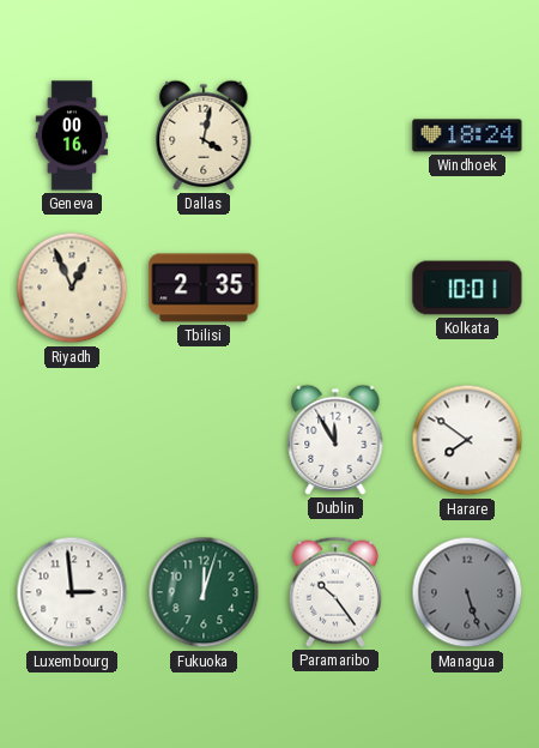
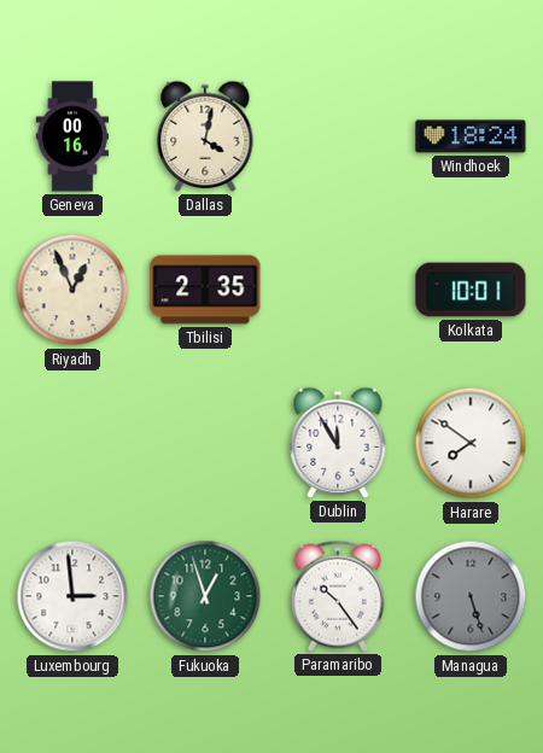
Fukuoka: 12:03 -> 12:57
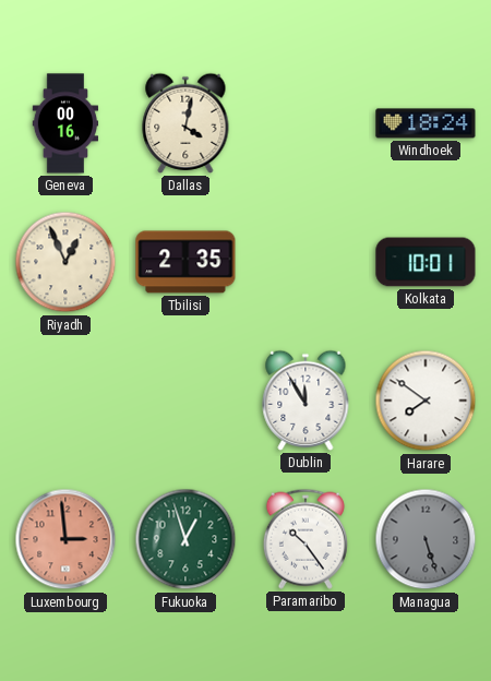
Luxembourg dial: white -> salmon
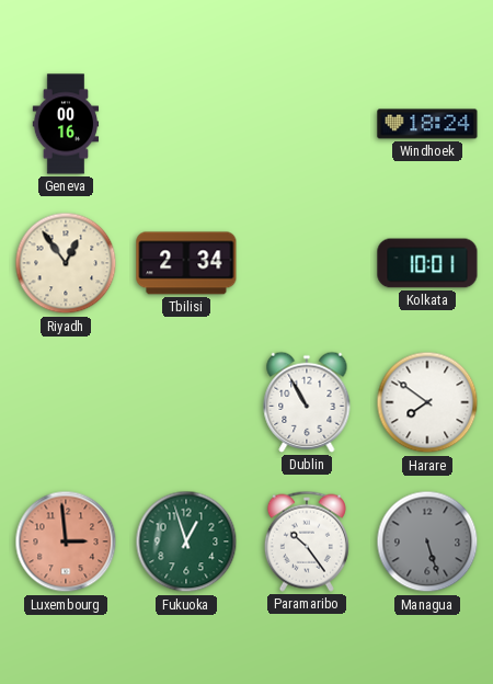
Dallas: 4:02 -> none
Riyadh: 12:56 -> 12:54
Tbilisi: 2:35 -> 2:34
Dublin: 11:55 -> 10:55
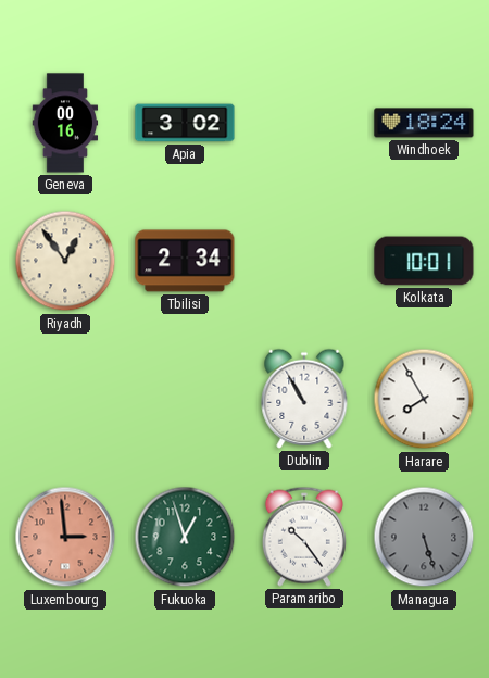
Apia: none -> 3:02
Harare: 7:51 -> 7:55
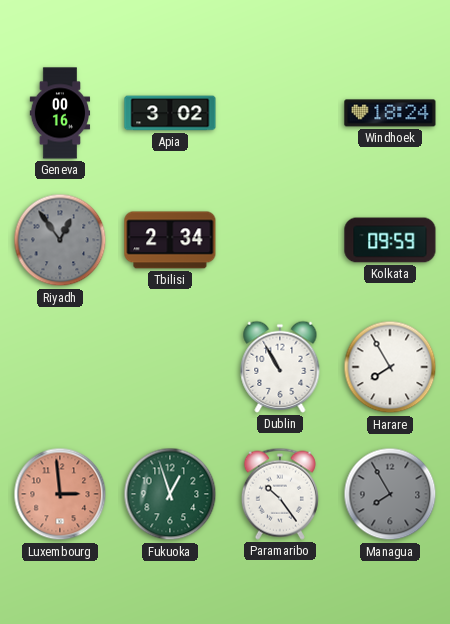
Riyadh dial: cream -> grey
Kolkata: 10:01 -> 09:59
Managua: 5:27 -> 7:55
